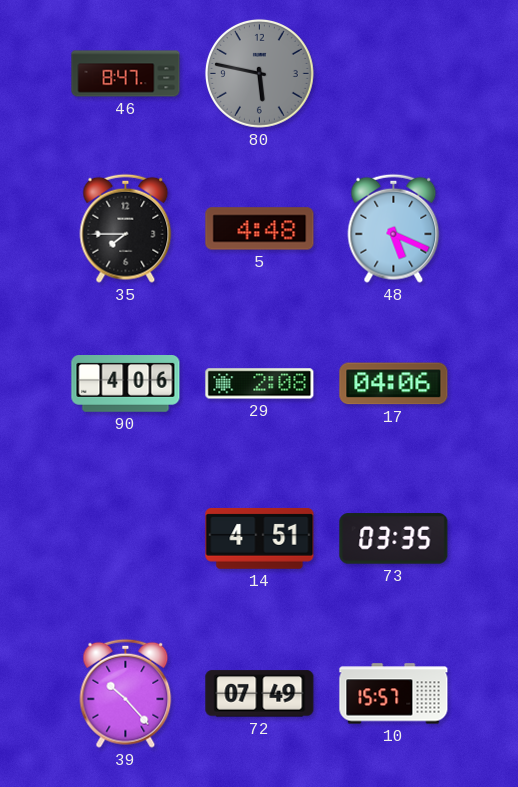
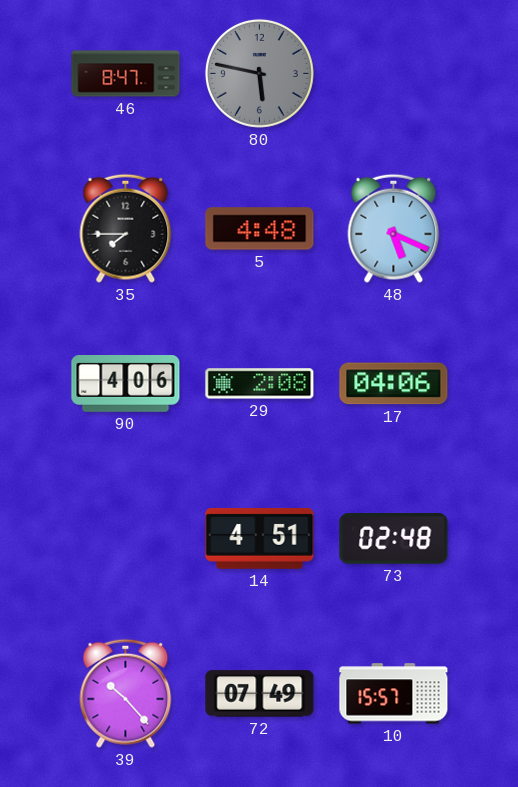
73: 03:35 -> 02:48
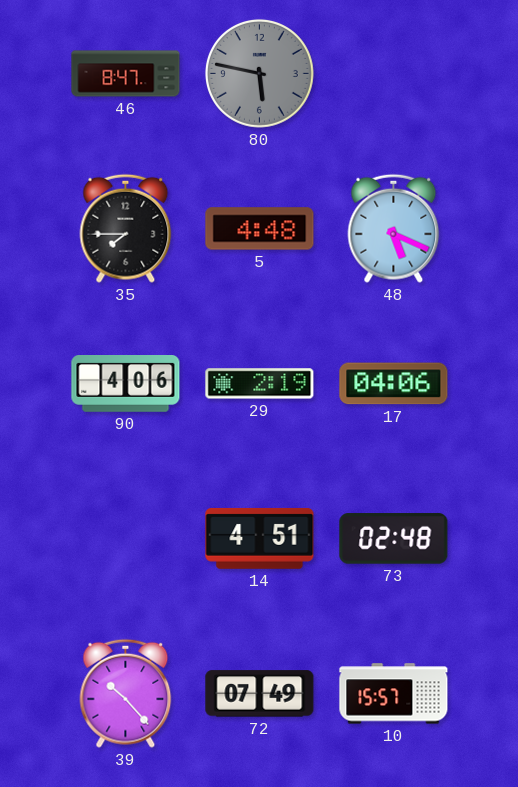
29: 2:08 -> 2:19
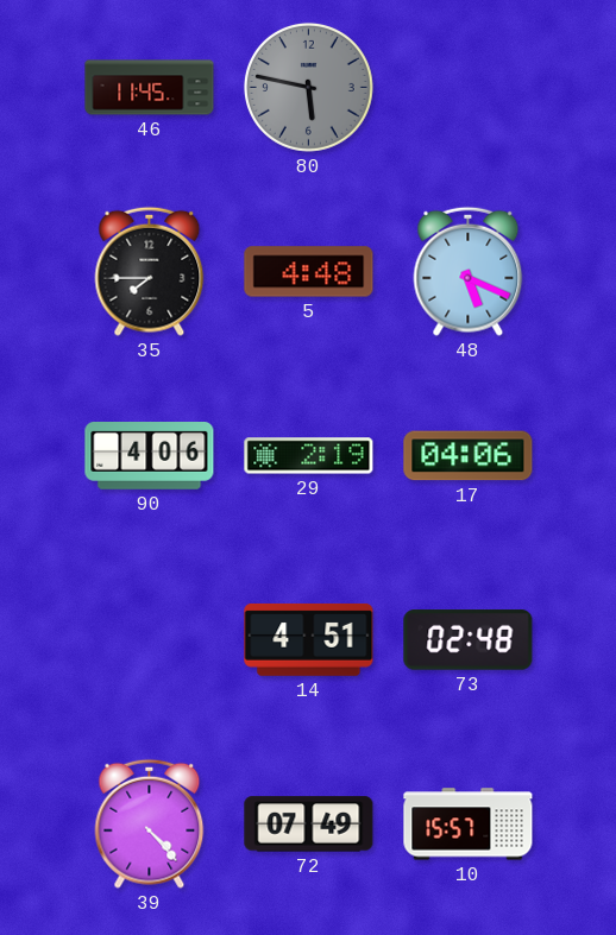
46: 8:47 -> 11:45
39: 10:23 -> 4:23
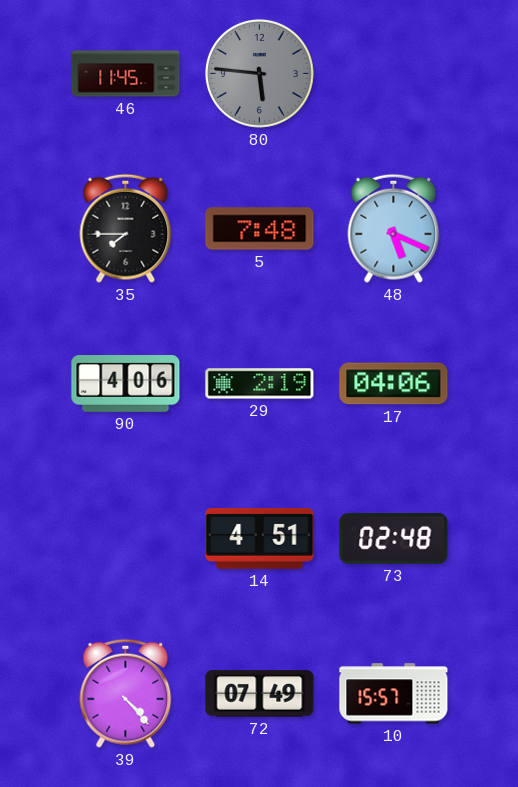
80: 5:47 -> 5:46
5: 4:48 -> 7:48
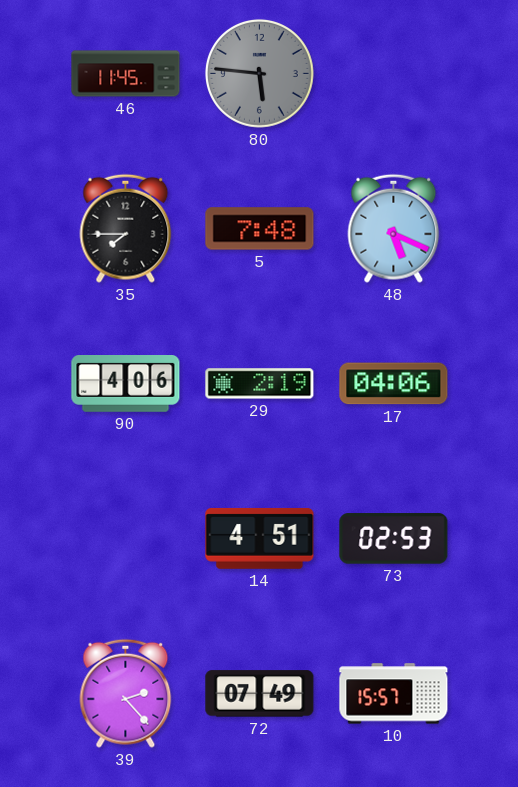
73: 02:48 -> 02:53
39: 4:23 -> 2:23
